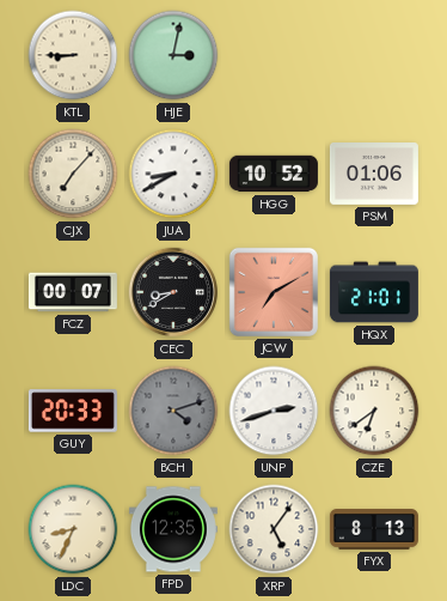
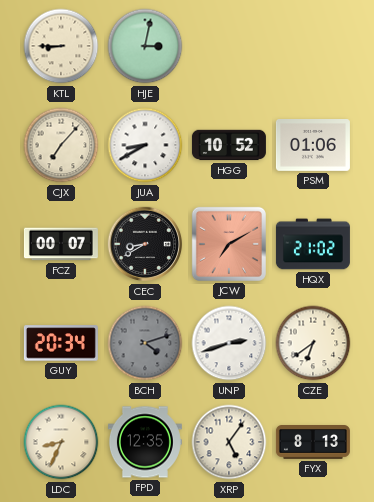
HQX: 21:01 -> 21:02
GUY: 20:33 -> 20:34
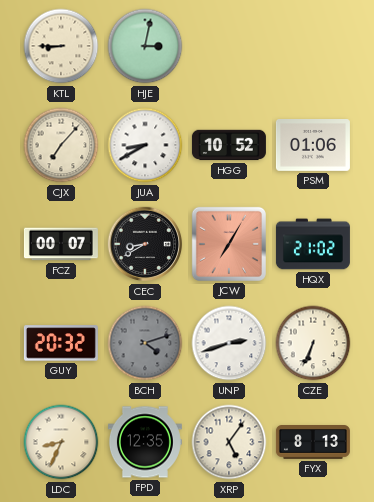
JCW: 7:10 -> 7:05
GUY: 20:34 -> 20:32
CZE: 6:39 -> 6:34
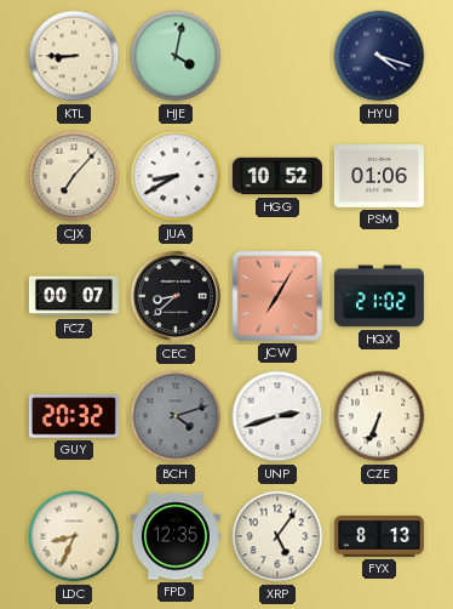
HJE: 3:02 -> 4:02
HYU: none -> 4:18
CEC: 8:40 -> 8:38
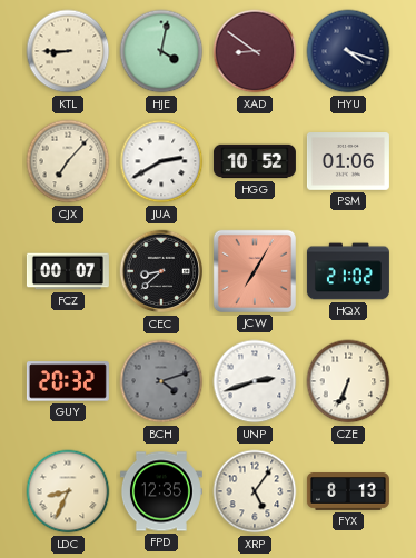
XAD: none -> 8:51
JUA: 8:40 -> 2:40
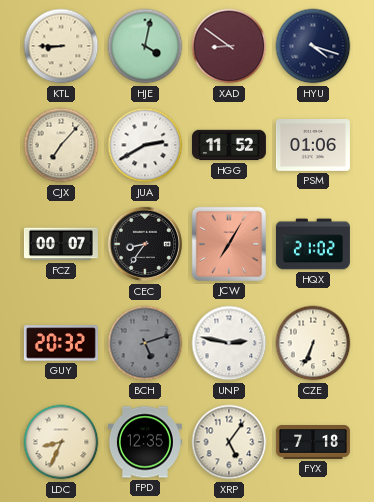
HGG: 10:52 -> 11:52
CEC: 8:38 -> 8:36
BCH: 4:12 -> 5:12
UNP: 2:42 -> 2:47
FYX: 8:13 -> 7:18
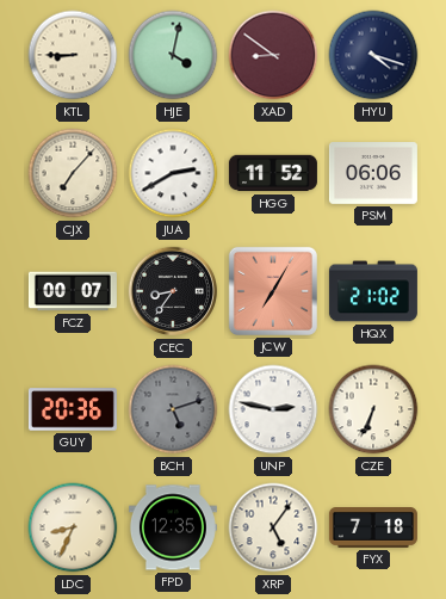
PSM: 01:06 -> 06:06
GUY: 20:32 -> 20:36
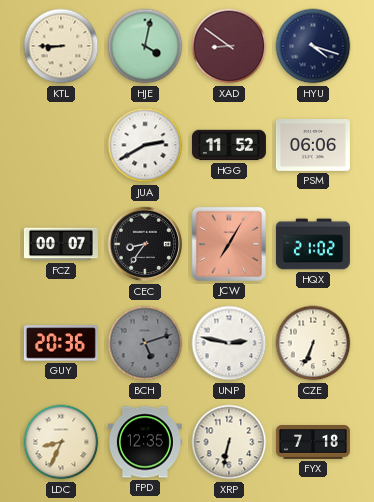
CJX: 7:07 -> none
XRP: 5:06 -> 6:32
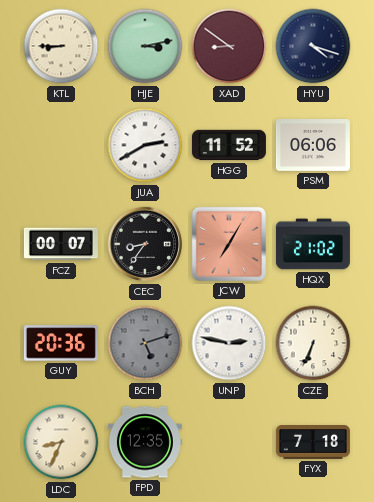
HJE: 4:02 -> 3:13
XRP: 6:32 -> none
